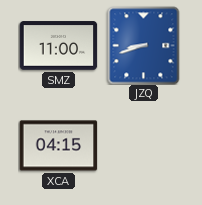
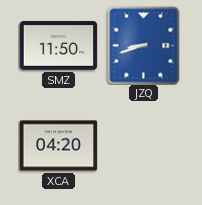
SMZ: 11:00 -> 11:50
XCA: 04:15 -> 04:20
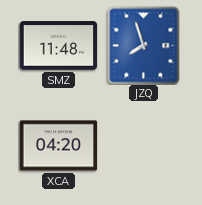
SMZ: 11:50 -> 11:48
JZQ: 8:42 -> 7:57
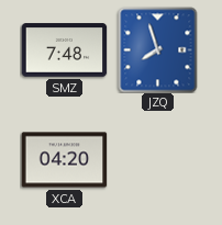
SMZ: 11:48 -> 7:48
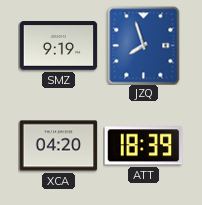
SMZ: 7:48 -> 9:19
ATT: none -> 18:39
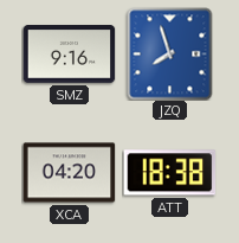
SMZ: 9:19 -> 9:16
ATT: 18:39 -> 18:38
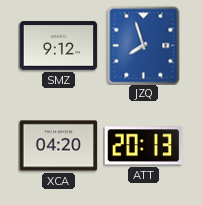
SMZ: 9:16 -> 9:12
ATT: 18:38 -> 20:13
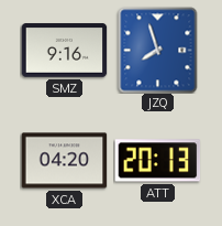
SMZ: 9:12 -> 9:16
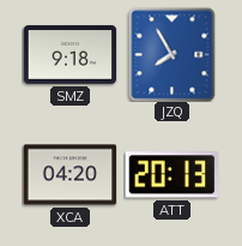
SMZ: 9:16 -> 9:18
JZQ: 7:57 -> 7:55
